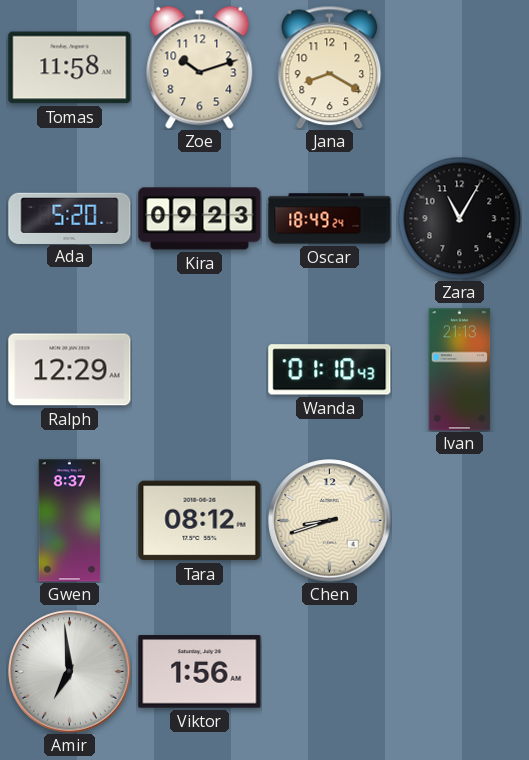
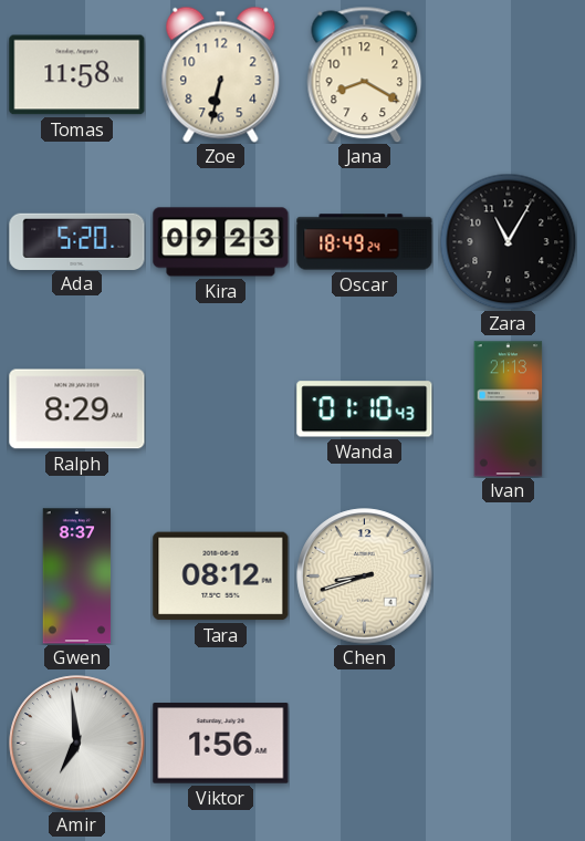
Zoe: 10:12 -> 6:32
Ralph: 12:29 -> 8:29
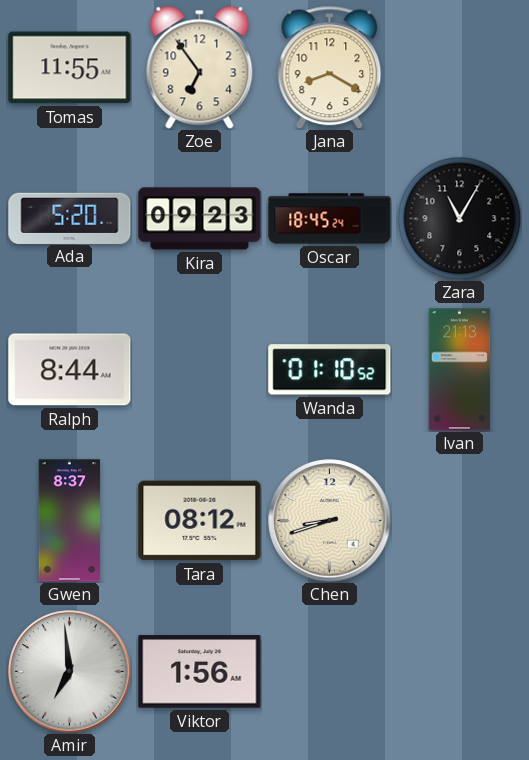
Tomas: 11:58 -> 11:55
Zoe: 6:32 -> 6:54
Oscar: 18:49 -> 18:45
Ralph: 8:29 -> 8:44
Wanda: 01:10:43 -> 01:10:52
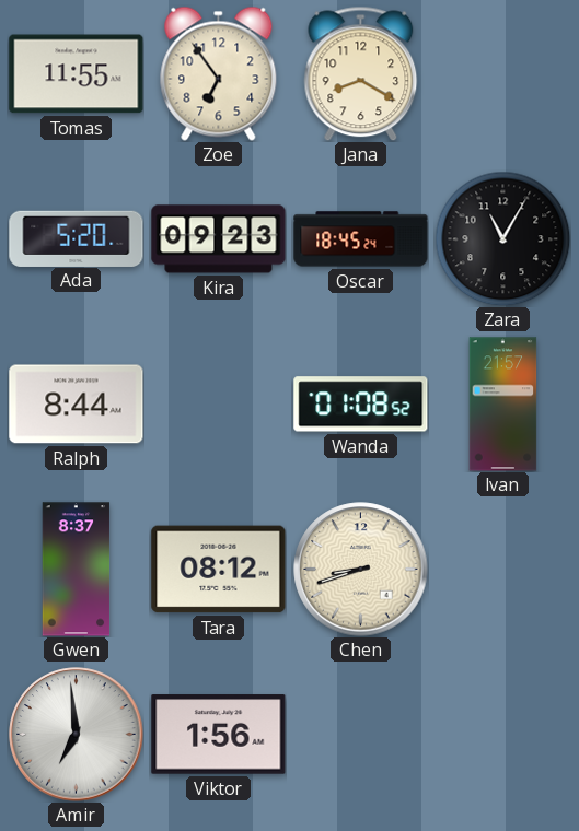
Wanda: 01:10 -> 01:08
Ivan: 21:13 -> 21:57
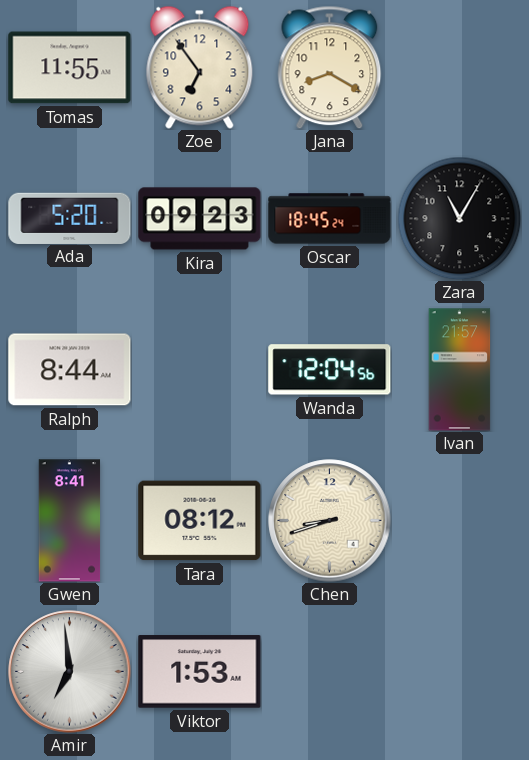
Wanda: 01:08 -> 12:04
Gwen: 8:37 -> 8:41
Viktor: 1:56 -> 1:53
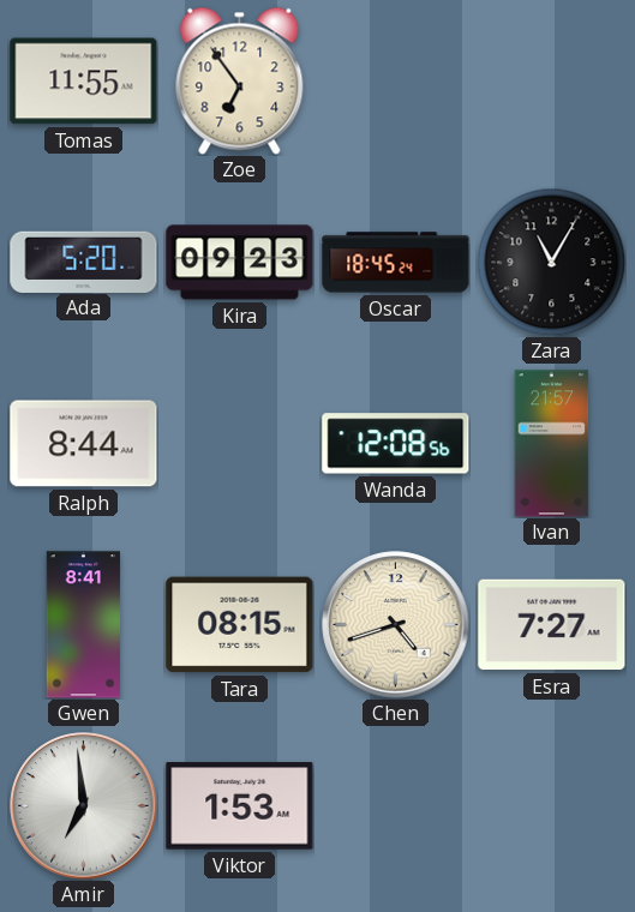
Jana: 8:20 -> none
Wanda: 12:04 -> 12:08
Tara: 08:12 -> 08:15
Chen: 8:42 -> 4:42
Esra: none -> 7:27
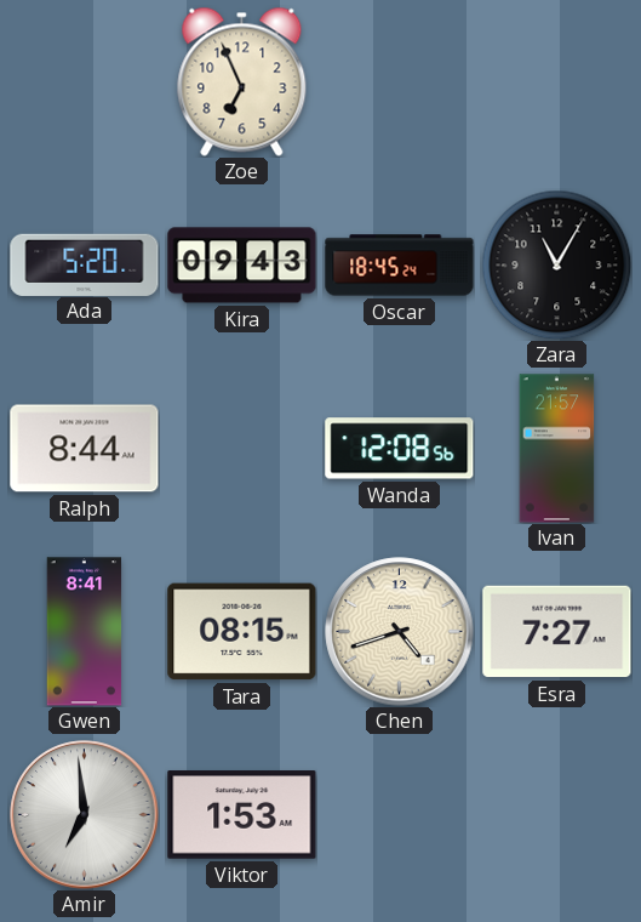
Tomas: 11:55 -> none
Zoe: 6:54 -> 6:56
Kira: 09:23 -> 09:43
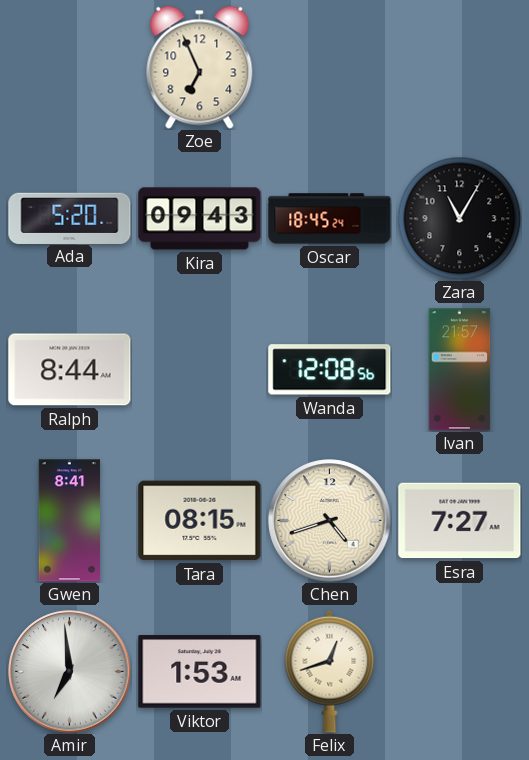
Felix: none -> 12:42
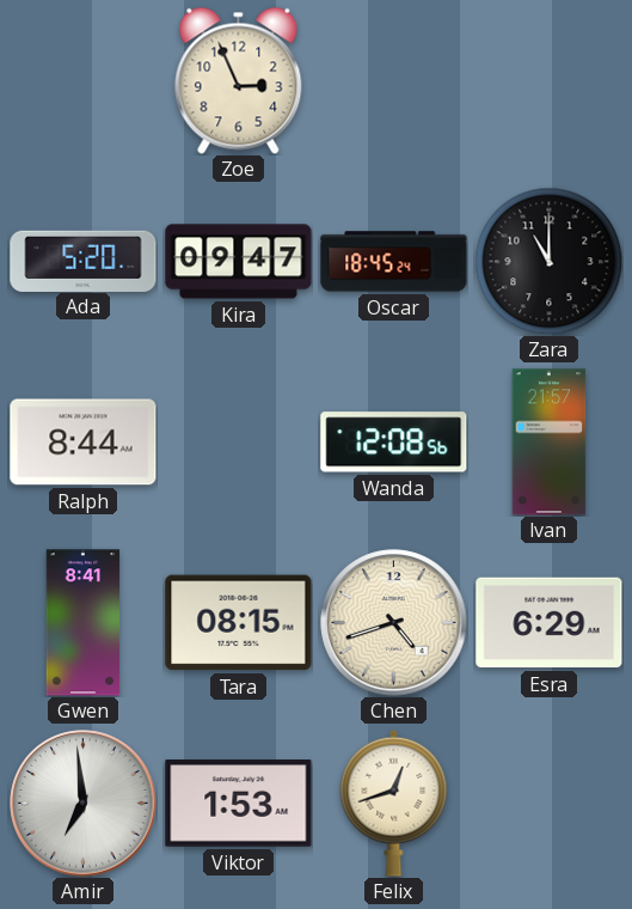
Zoe: 6:56 -> 2:56
Kira: 09:43 -> 09:47
Zara: 11:05 -> 11:00
Esra: 7:27 -> 6:29
